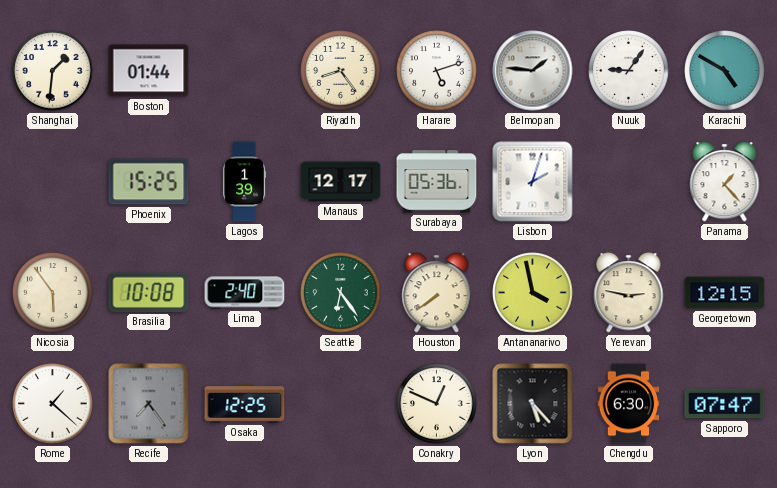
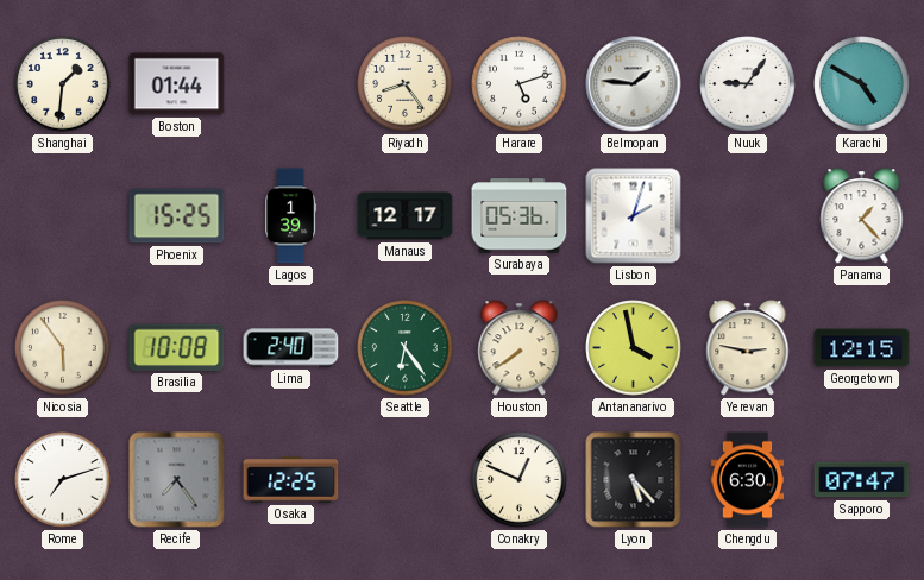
Rome: 1:22 -> 7:12
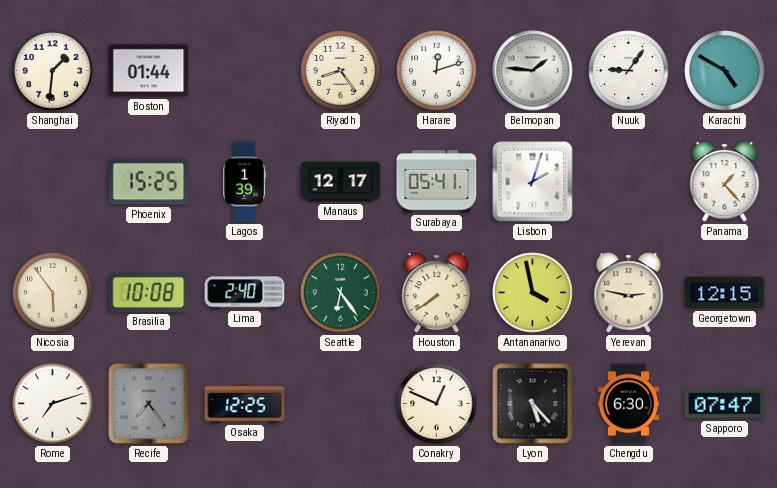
Harare: 5:12 -> 12:12
Surabaya: 05:36 -> 05:41
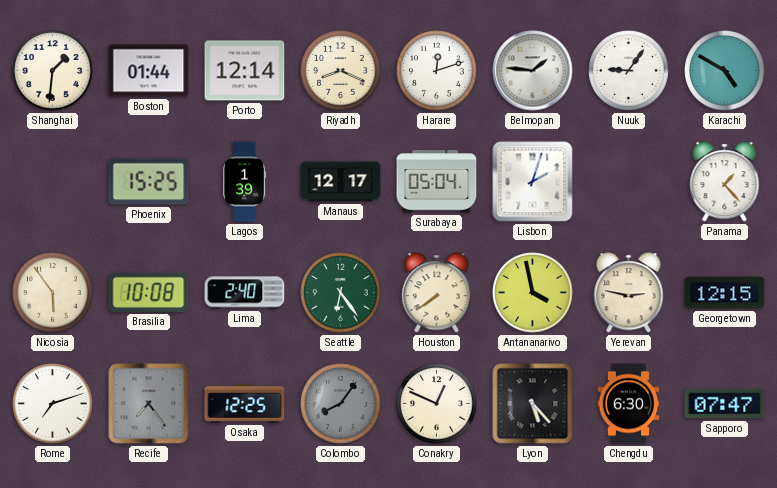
Porto: none -> 12:14
Riyadh: 8:24 -> 8:19
Surabaya: 05:41 -> 05:04
Colombo: none -> 8:06
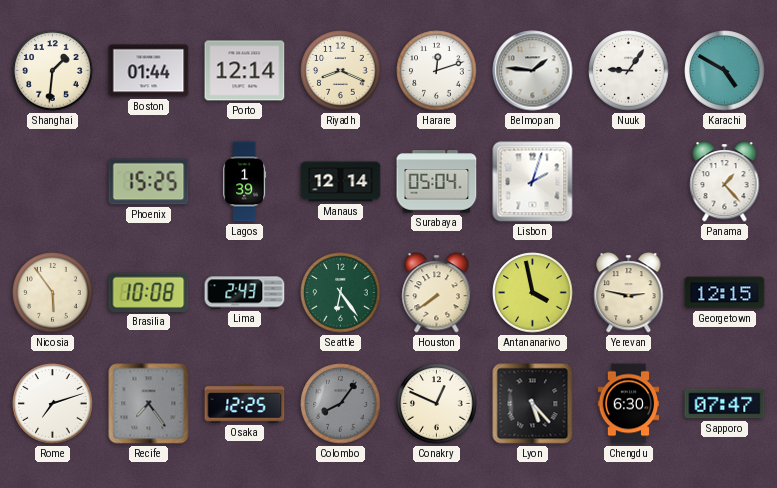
Manaus: 12:17 -> 12:14
Lima: 2:40 -> 2:43
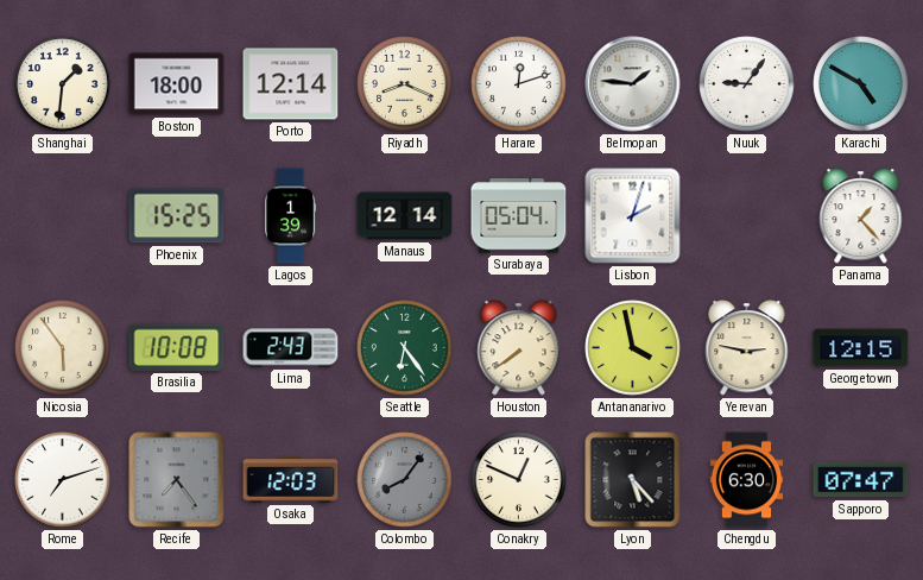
Boston: 01:44 -> 18:00
Osaka: 12:25 -> 12:03
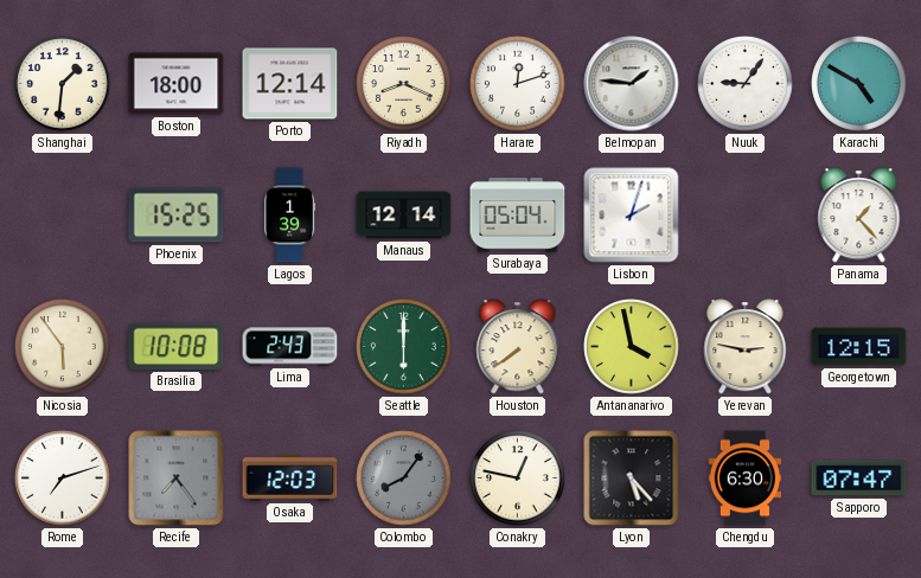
Seattle: 6:24 -> 6:00
Conakry: 12:49 -> 12:47
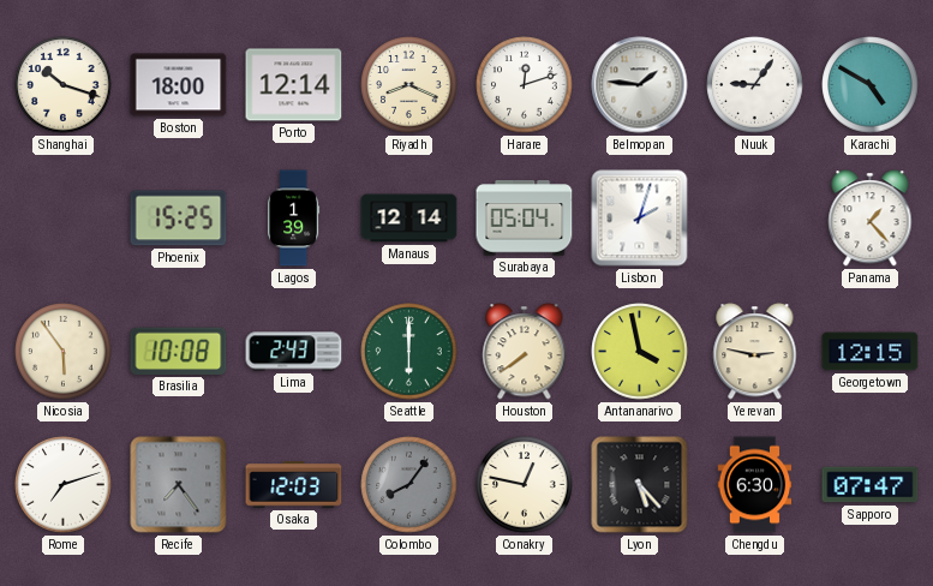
Shanghai: 1:31 -> 10:18
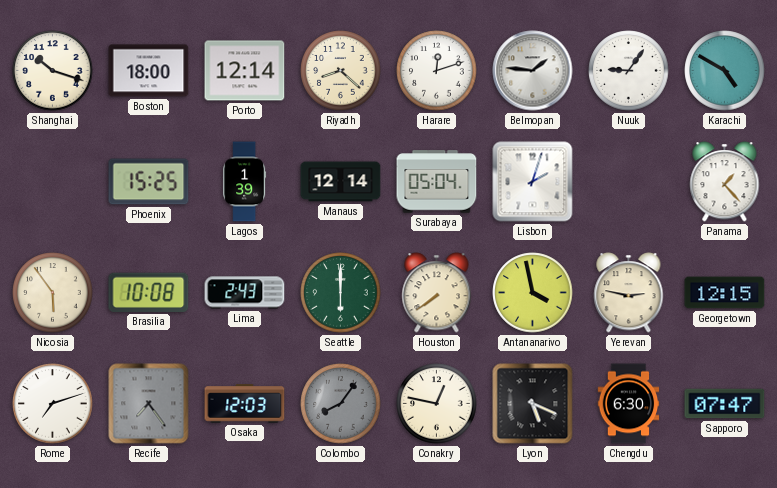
Riyadh: 8:19 -> 8:22
Lyon: 5:23 -> 5:19
